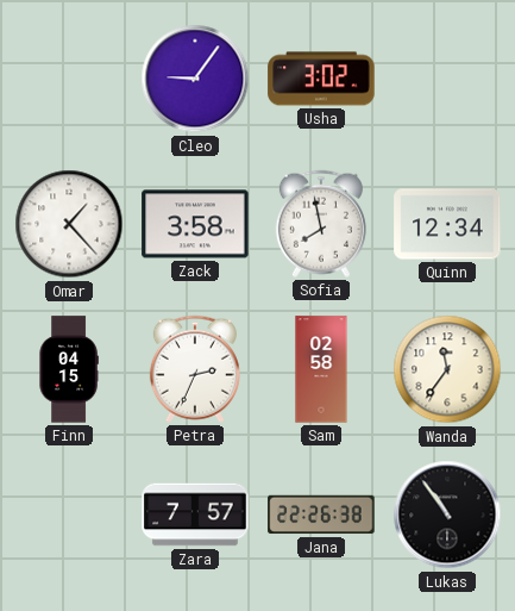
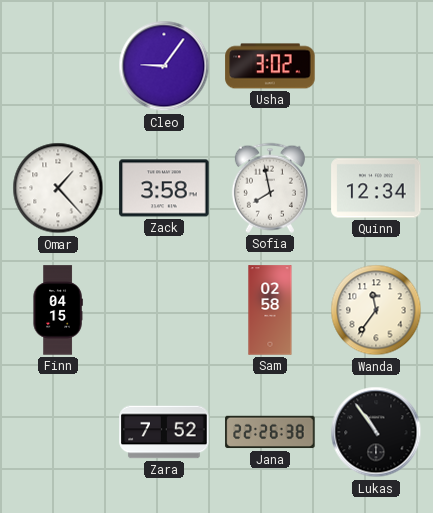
Petra: 2:34 -> none
Zara: 7:57 -> 7:52
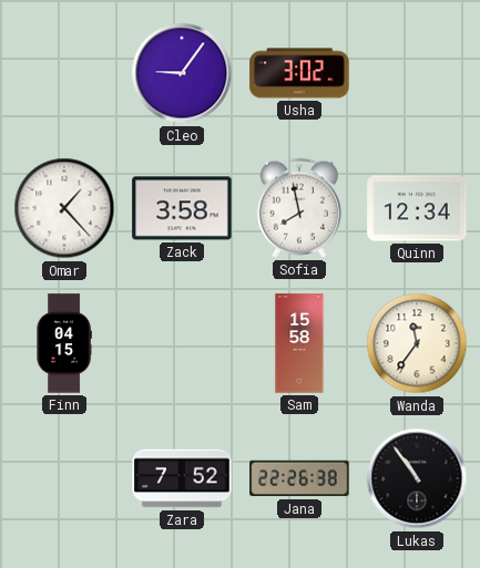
Sam: 02:58 -> 15:58
